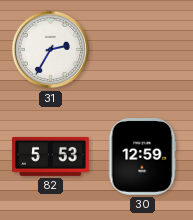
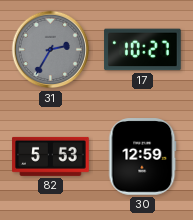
31 dial: white -> grey
17: none -> 10:27
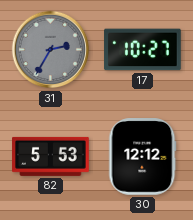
30: 12:59 -> 12:12
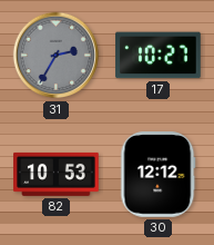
82: 5:53 -> 10:53
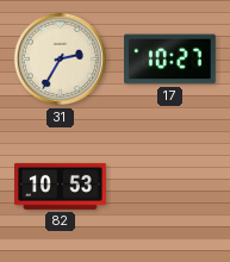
31 dial: grey -> cream
30: 12:12 -> none
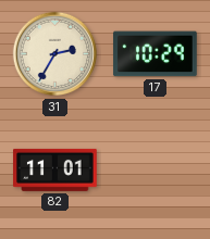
17: 10:27 -> 10:29
82: 10:53 -> 11:01
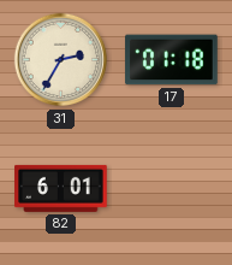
17: 10:29 -> 01:18
82: 11:01 -> 6:01
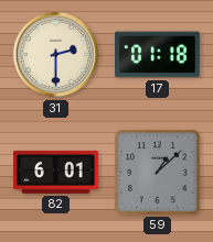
31: 2:35 -> 2:30
59: none -> 1:08
